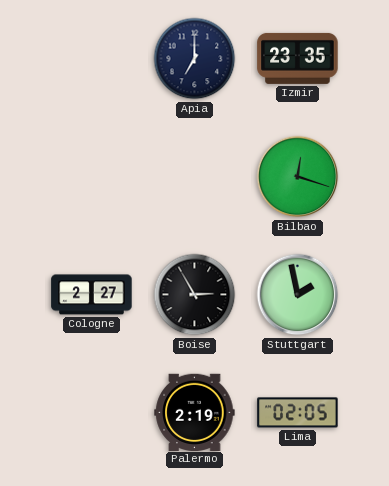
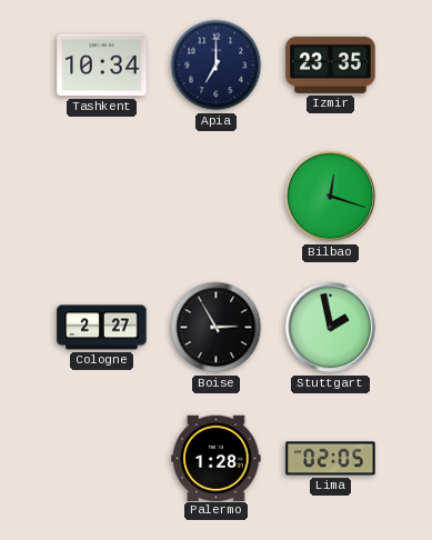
Tashkent: none -> 10:34
Palermo: 2:19 -> 1:28
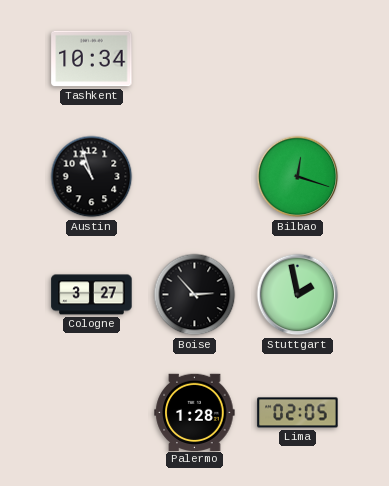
Apia: 7:00 -> none
Izmir: 23:35 -> none
Austin: none -> 10:57
Cologne: 2:27 -> 3:27
Boise: 2:55 -> 2:53
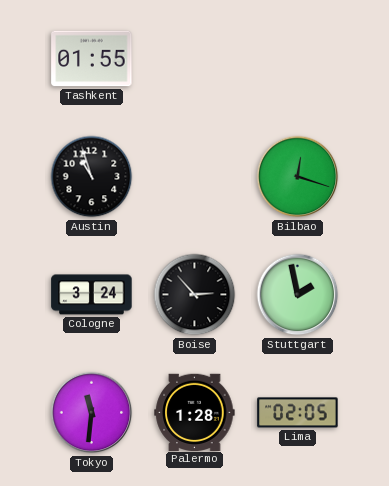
Tashkent: 10:34 -> 01:55
Cologne: 3:27 -> 3:24
Tokyo: none -> 11:31
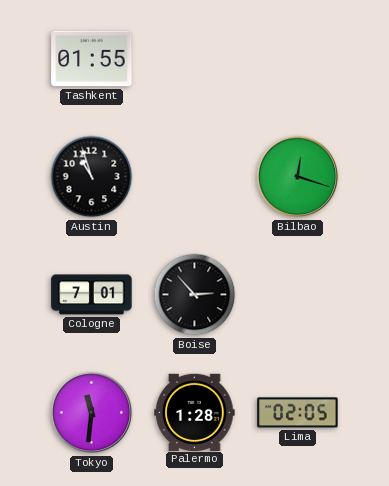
Cologne: 3:24 -> 7:01
Stuttgart: 1:58 -> none
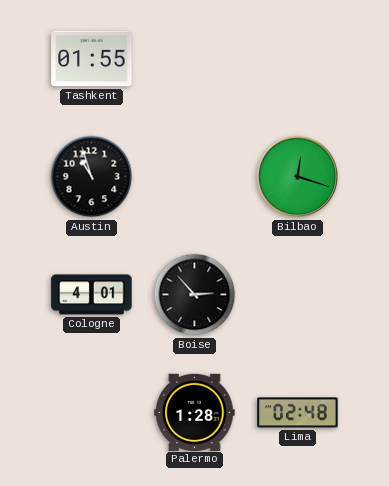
Cologne: 7:01 -> 4:01
Tokyo: 11:31 -> none
Lima: 02:05 -> 02:48
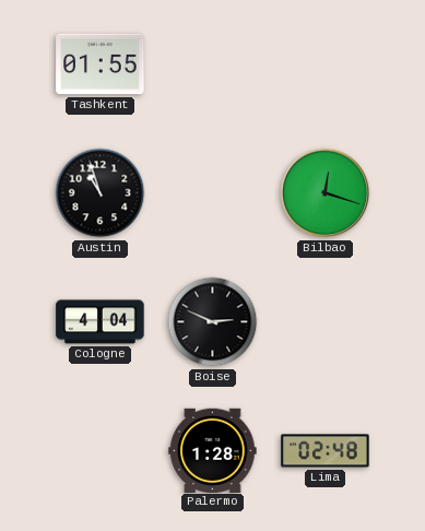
Cologne: 4:01 -> 4:04
Boise: 2:53 -> 2:49
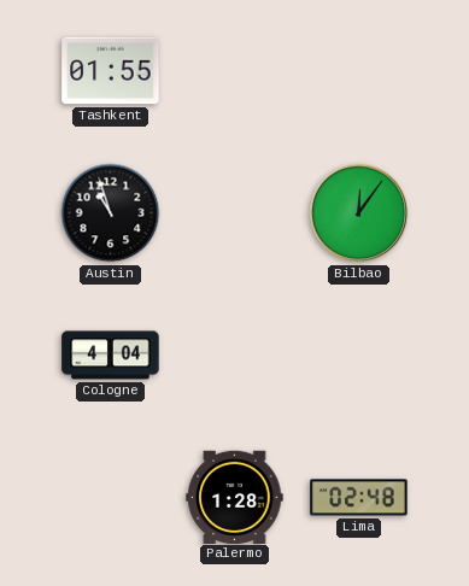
Bilbao: 12:18 -> 12:06
Boise: 2:49 -> none
